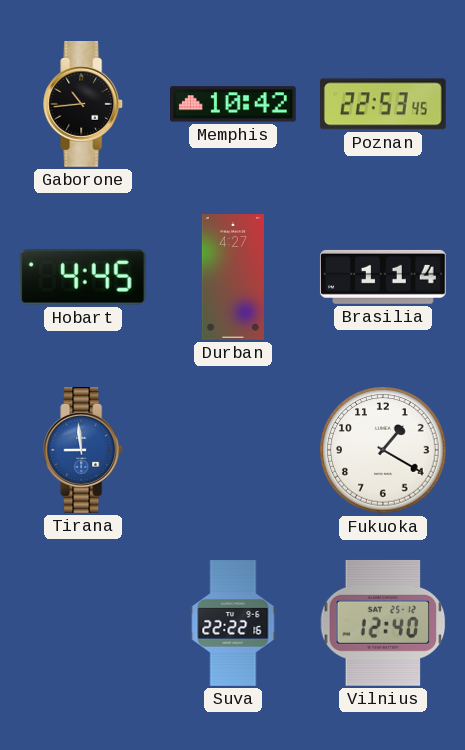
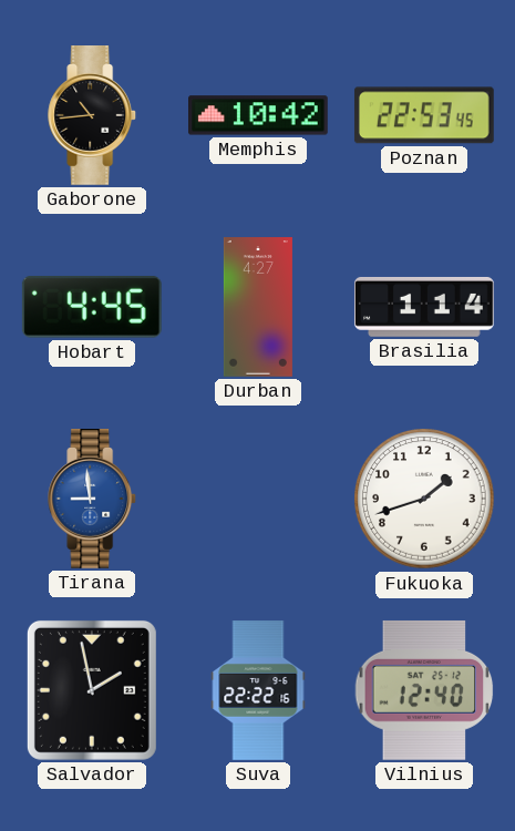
Fukuoka: 1:20 -> 1:42
Salvador: none -> 1:58
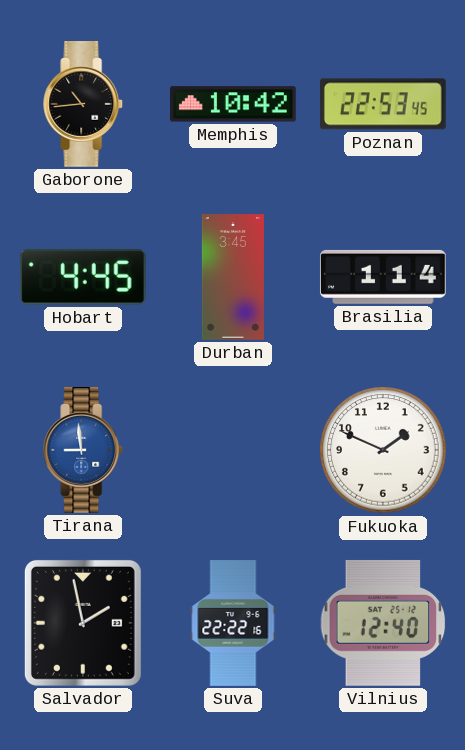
Durban: 4:27 -> 3:45
Fukuoka: 1:42 -> 1:49
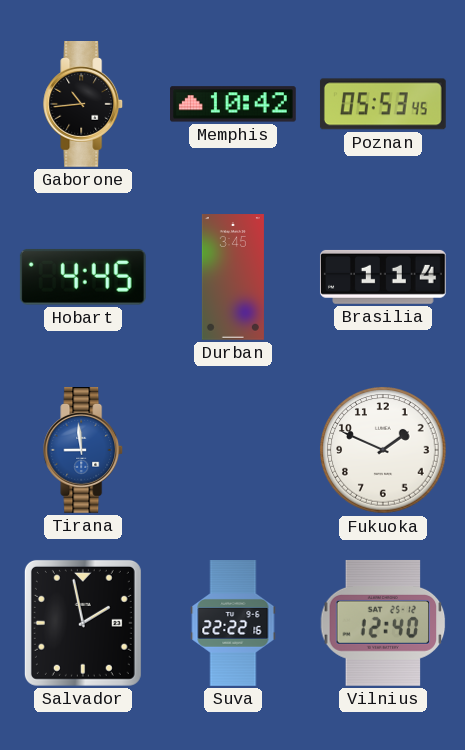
Poznan: 22:53 -> 05:53
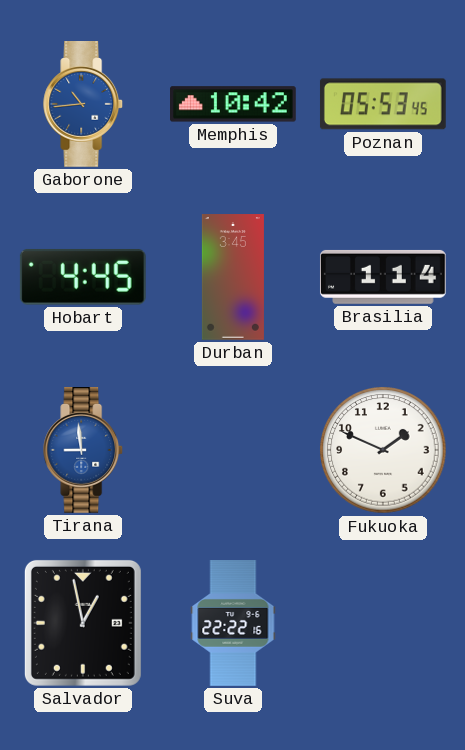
Gaborone dial: black -> blue
Salvador: 1:58 -> 12:58
Vilnius: 12:40 -> none
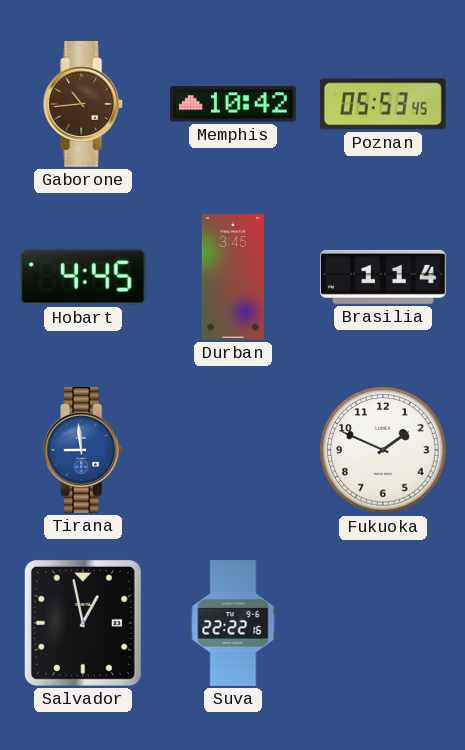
Gaborone dial: blue -> brown
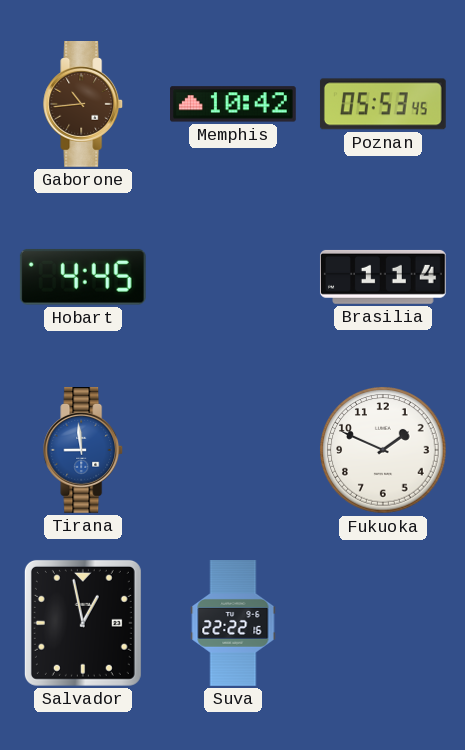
Durban: 3:45 -> none
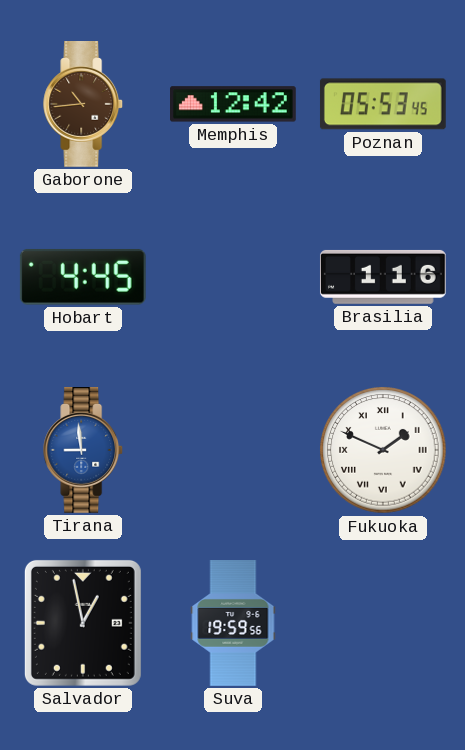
Memphis: 10:42 -> 12:42
Brasilia: 1:14 -> 1:16
Fukuoka numerals: Arabic -> Roman
Suva: 22:22 -> 19:59
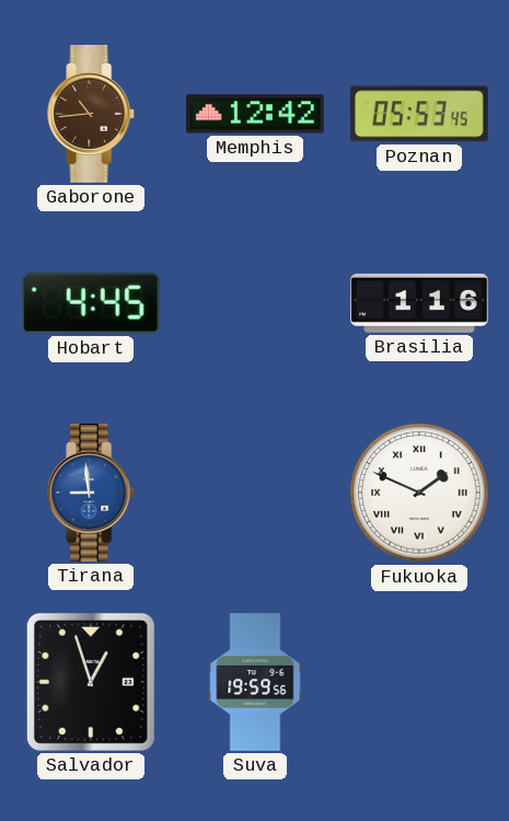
Salvador: 12:58 -> 12:57
